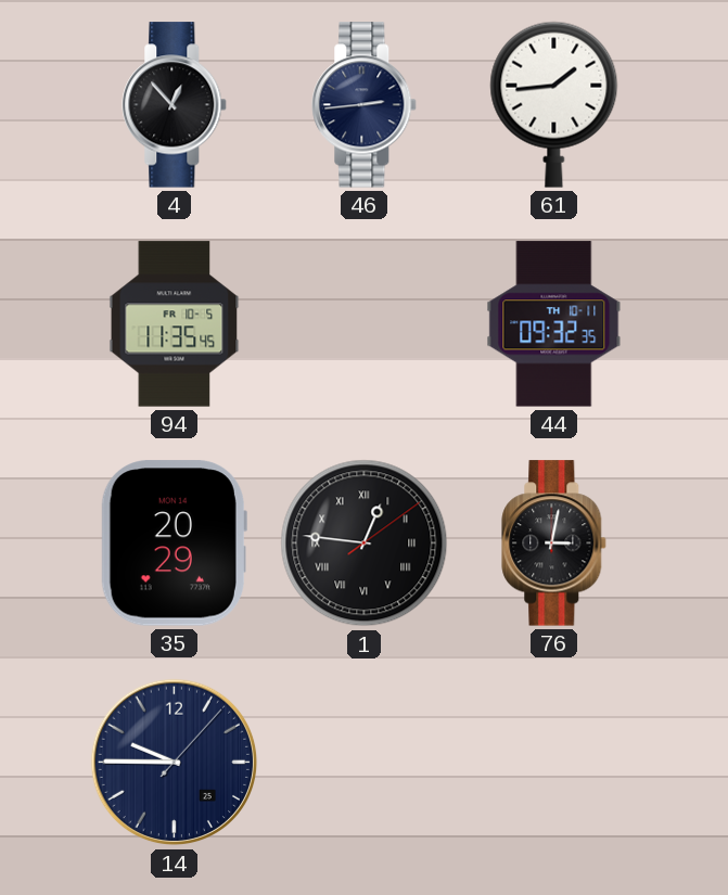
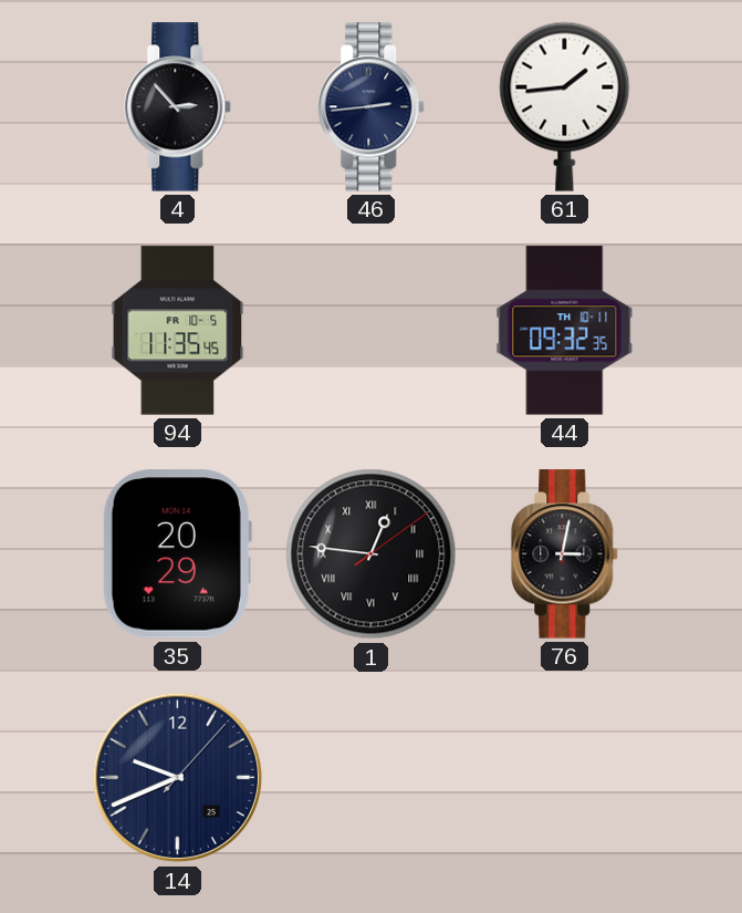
4: 12:53 -> 2:53
14: 9:45 -> 9:41
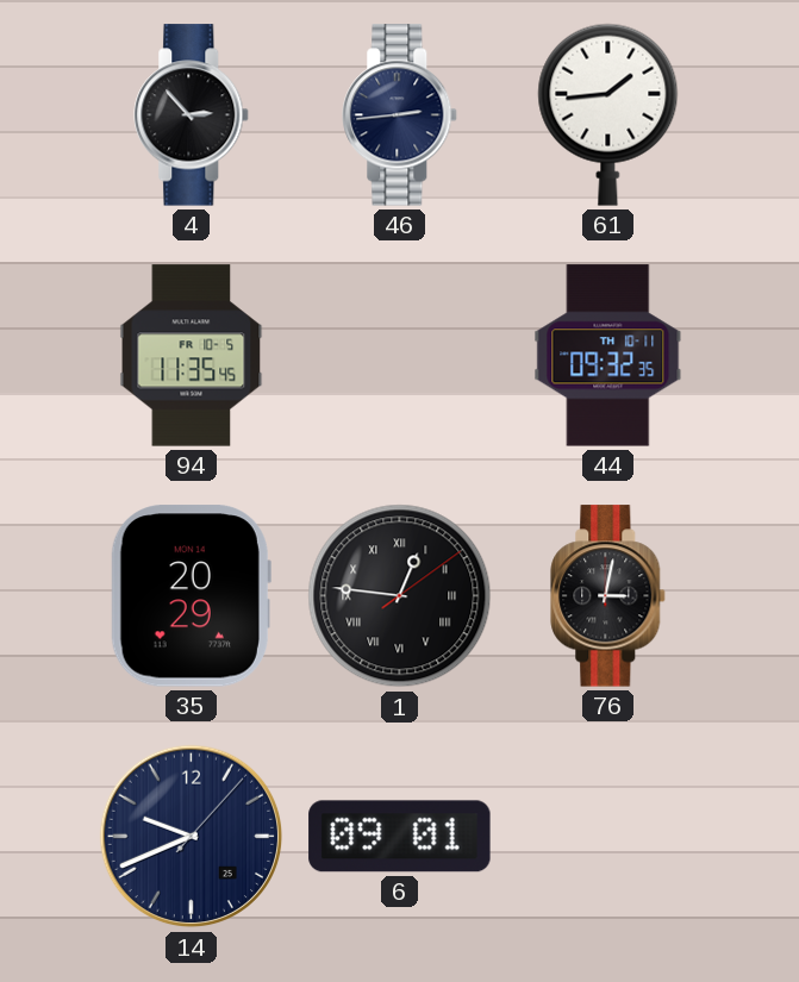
6: none -> 09:01
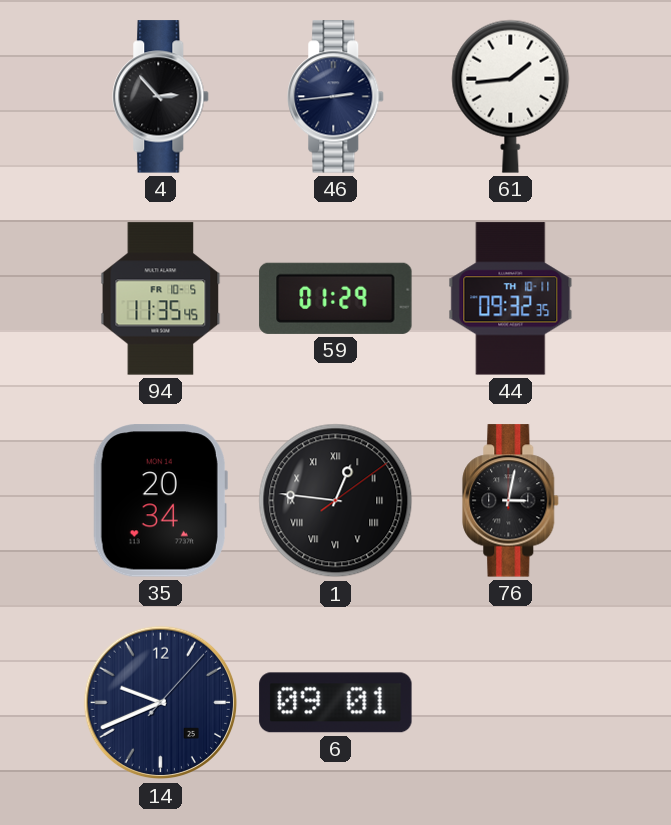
59: none -> 01:29
35: 20:29 -> 20:34
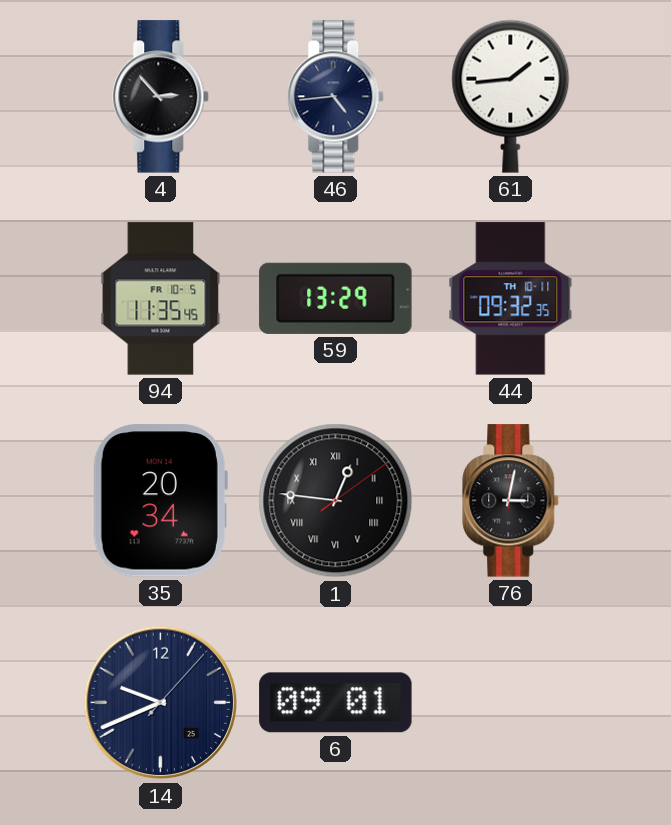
46: 2:44 -> 4:44
59: 01:29 -> 13:29
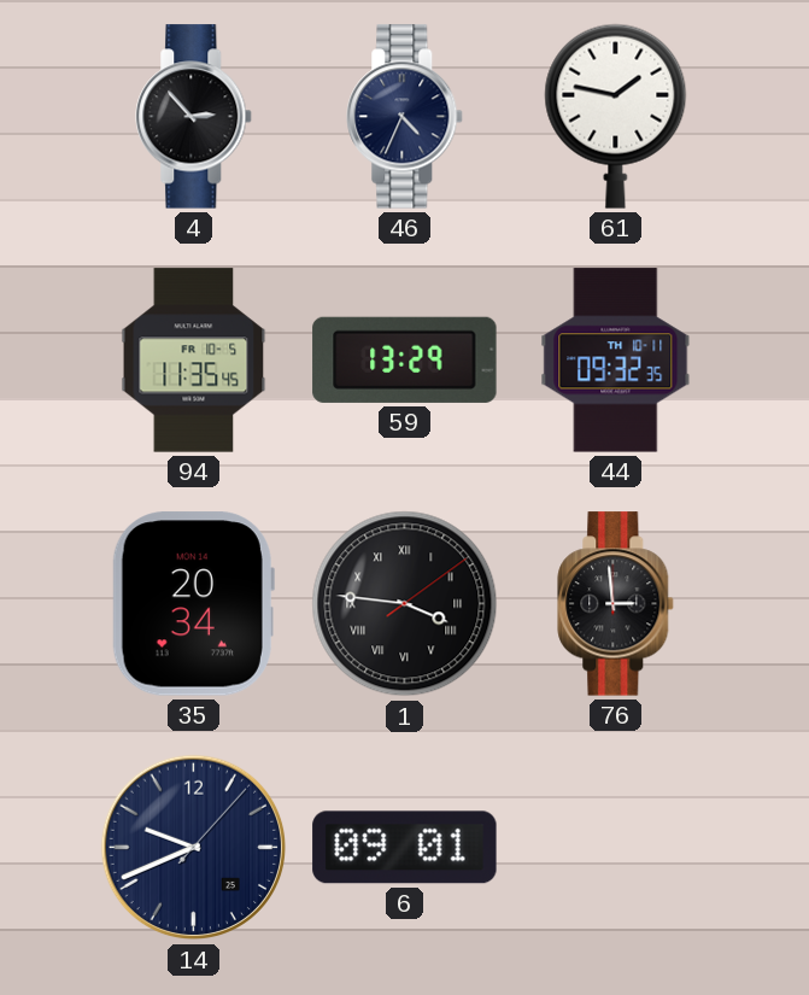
46: 4:44 -> 4:34
61: 1:44 -> 1:47
1: 12:46 -> 3:46
76: 3:02 -> 2:59
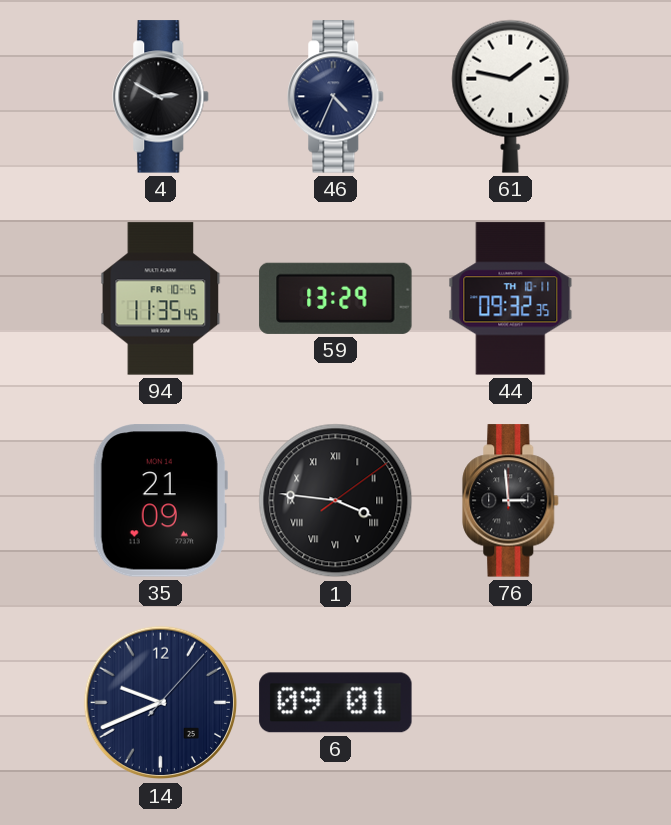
4: 2:53 -> 2:50
35: 20:34 -> 21:09
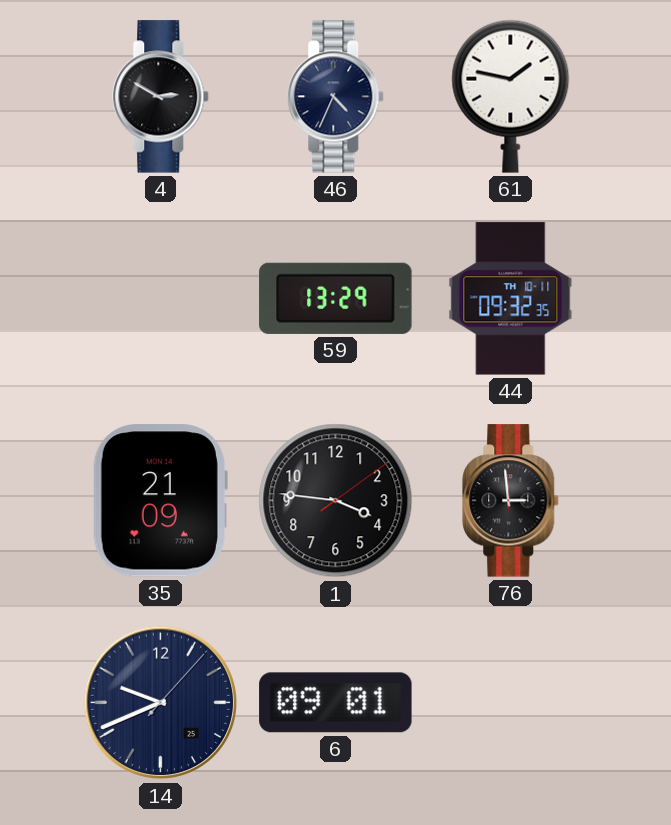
94: 11:35 -> none
1 numerals: Roman -> Arabic
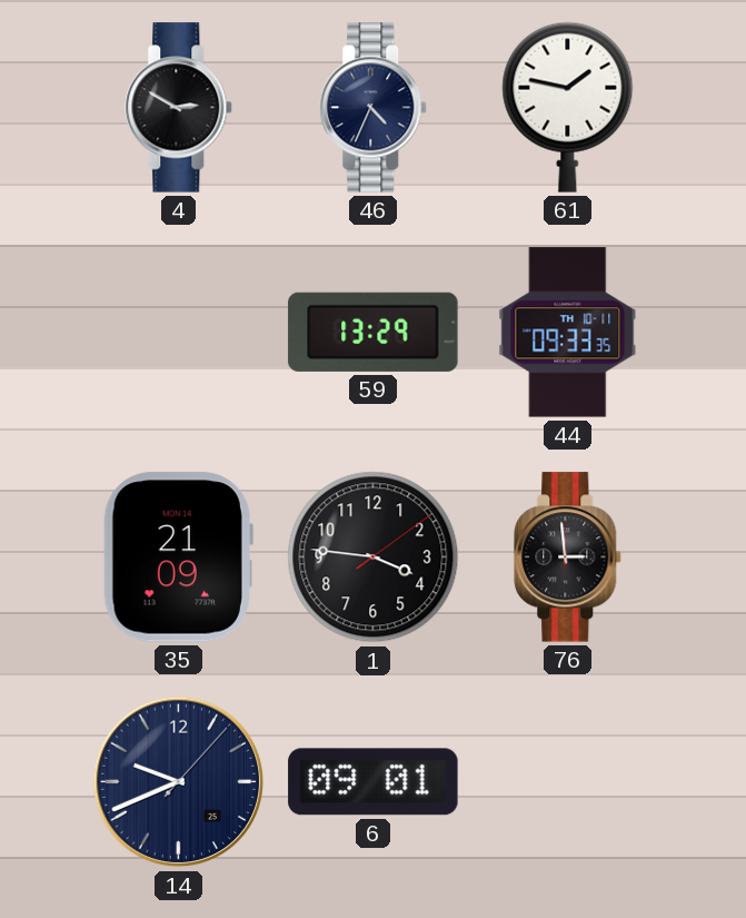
44: 09:32 -> 09:33
